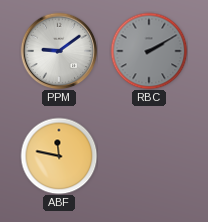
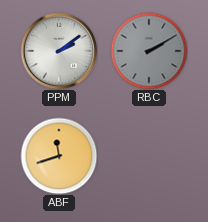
PPM: 9:09 -> 2:09
ABF: 11:47 -> 11:42
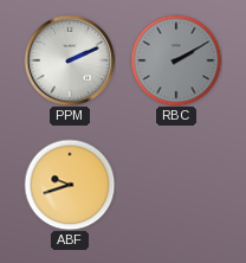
PPM: 2:09 -> 2:11
ABF: 11:42 -> 9:42
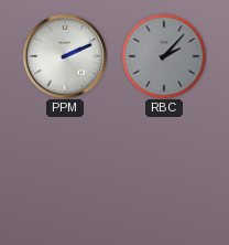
RBC: 2:10 -> 2:07
ABF: 9:42 -> none
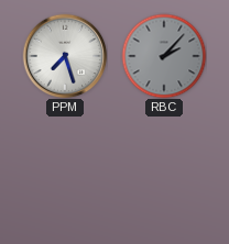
PPM: 2:11 -> 7:27
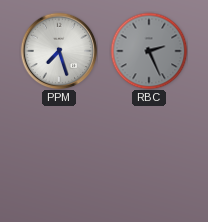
RBC: 2:07 -> 2:26
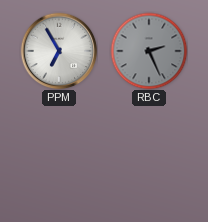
PPM: 7:27 -> 6:55
